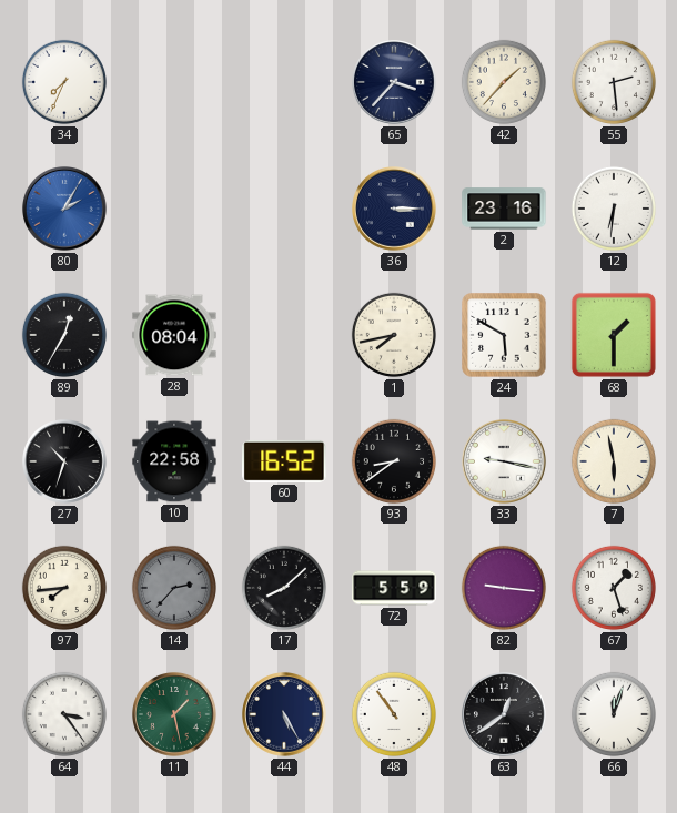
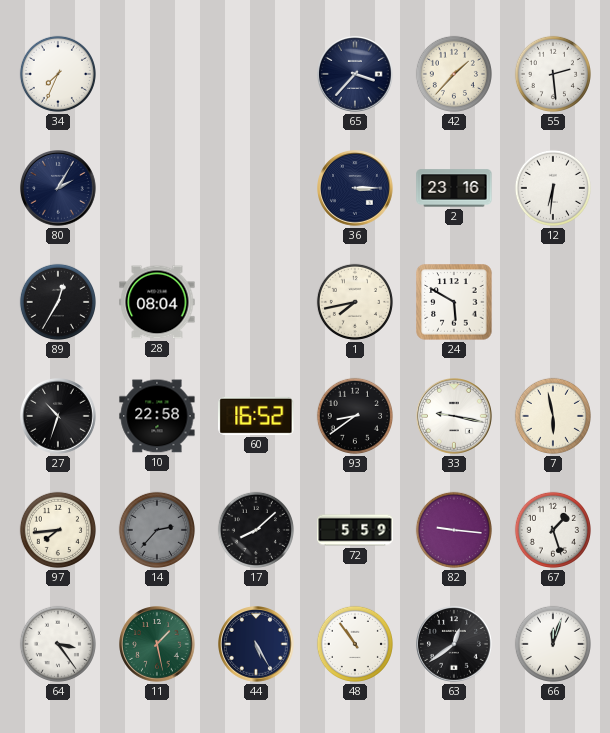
80 dial: blue -> navy
68: 1:30 -> none
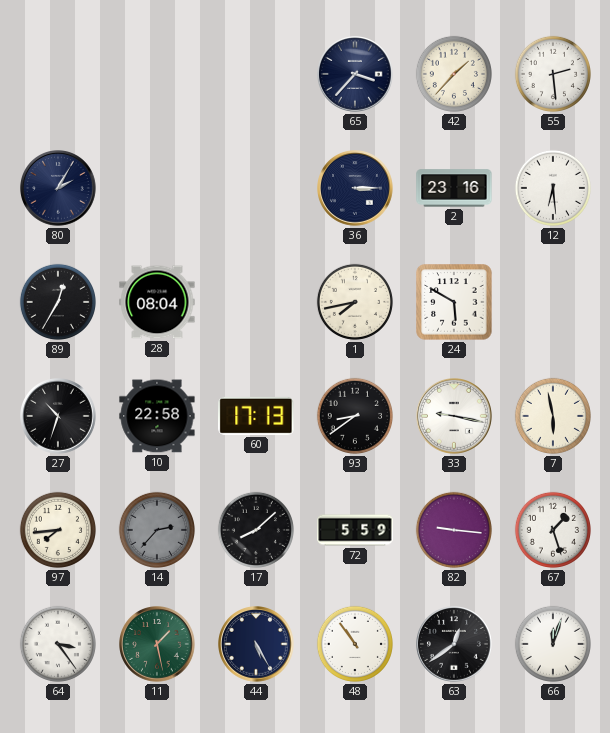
34: 7:34 -> none
12: 6:31 -> 6:29
60: 16:52 -> 17:13
